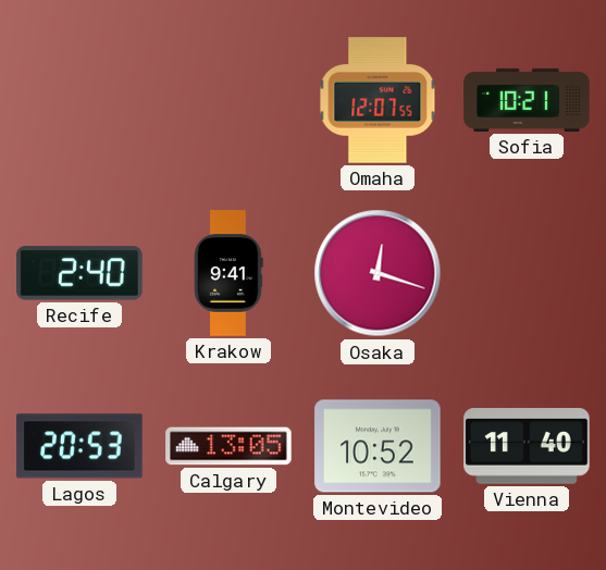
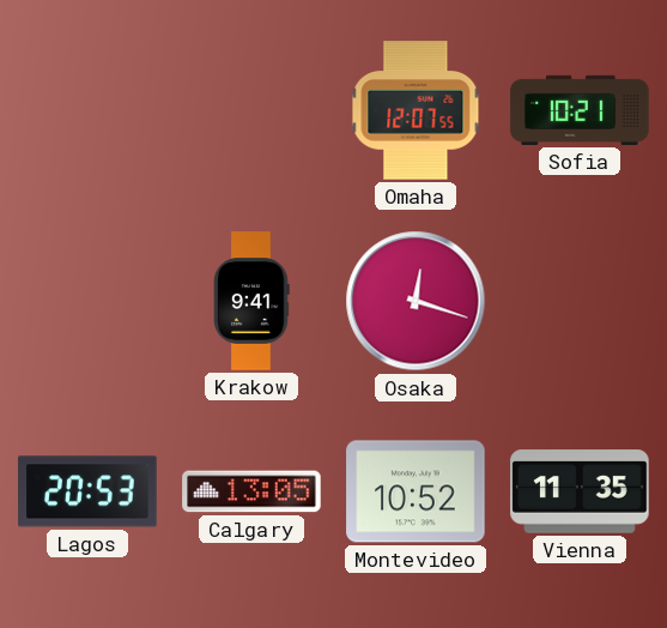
Recife: 2:40 -> none
Vienna: 11:40 -> 11:35
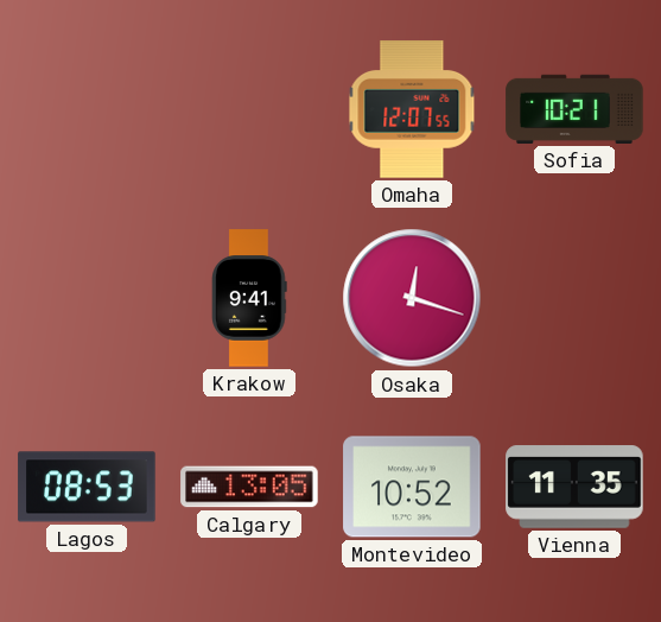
Lagos: 20:53 -> 08:53
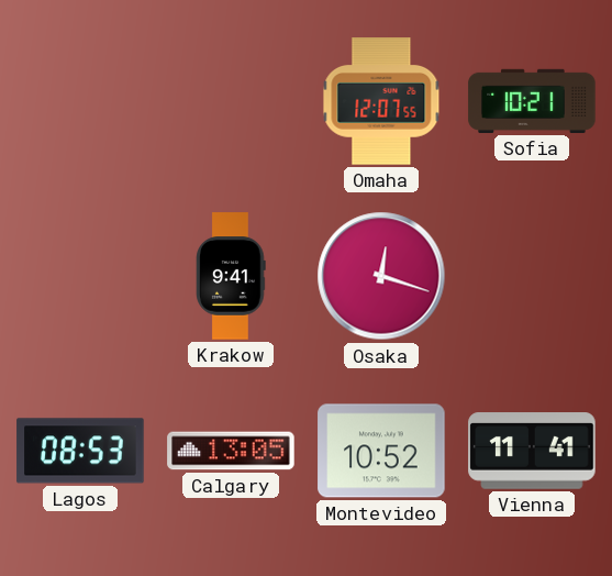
Vienna: 11:35 -> 11:41
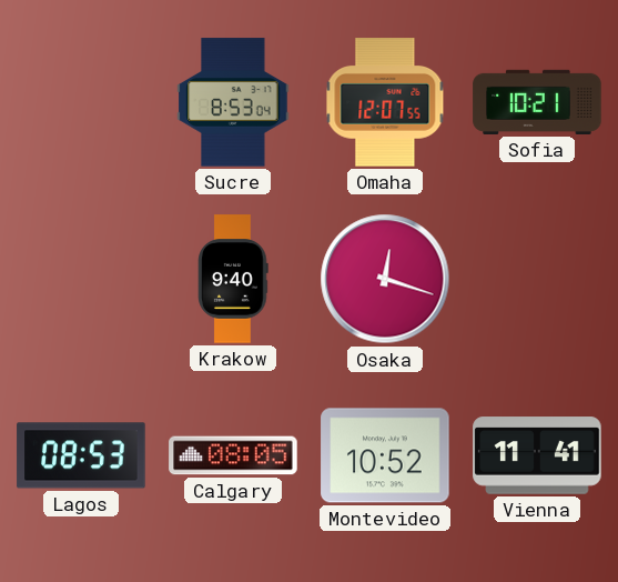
Sucre: none -> 8:53
Krakow: 9:41 -> 9:40
Calgary: 13:05 -> 08:05
